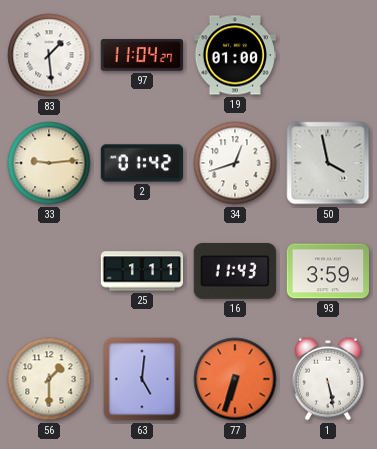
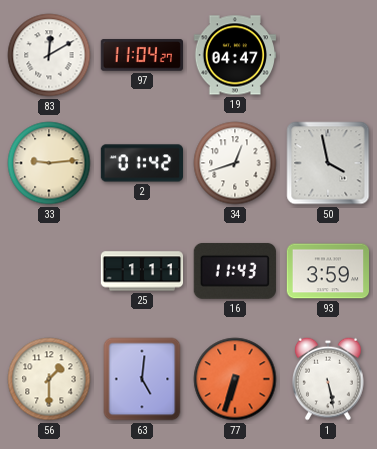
83: 1:29 -> 12:10
19: 01:00 -> 04:47
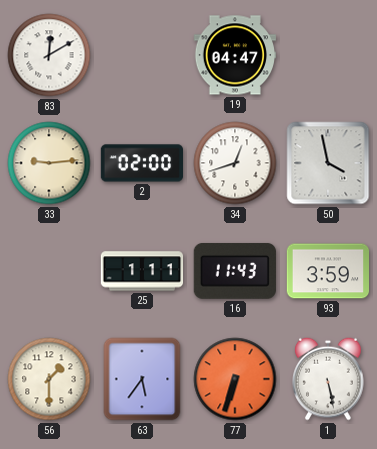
97: 11:04 -> none
2: 01:42 -> 02:00
63: 5:01 -> 5:36
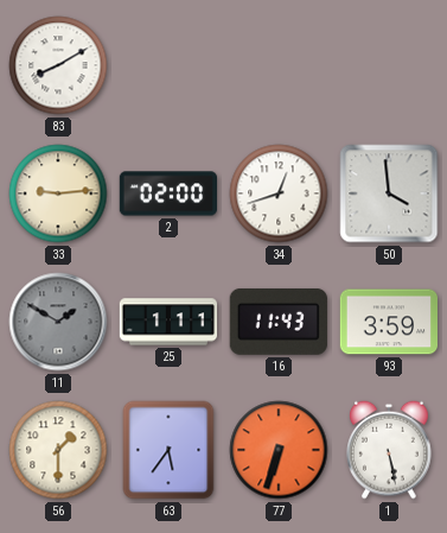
83: 12:10 -> 8:10
19: 04:47 -> none
50: 3:58 -> 3:59
11: none -> 1:50
